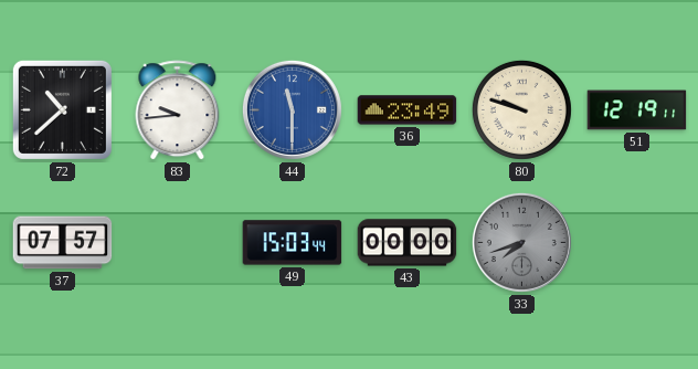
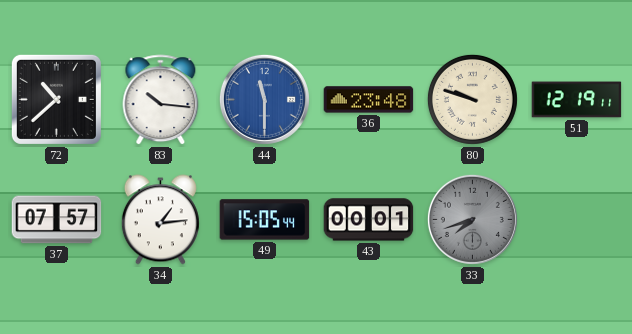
83: 9:44 -> 10:16
36: 23:49 -> 23:48
34: none -> 1:14
49: 15:03 -> 15:05
43: 00:00 -> 00:01
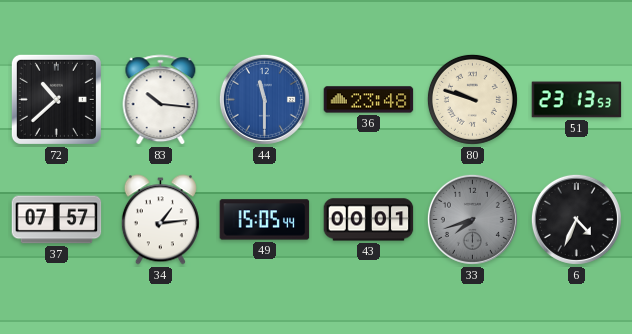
51: 12:19 -> 23:13
6: none -> 4:34
